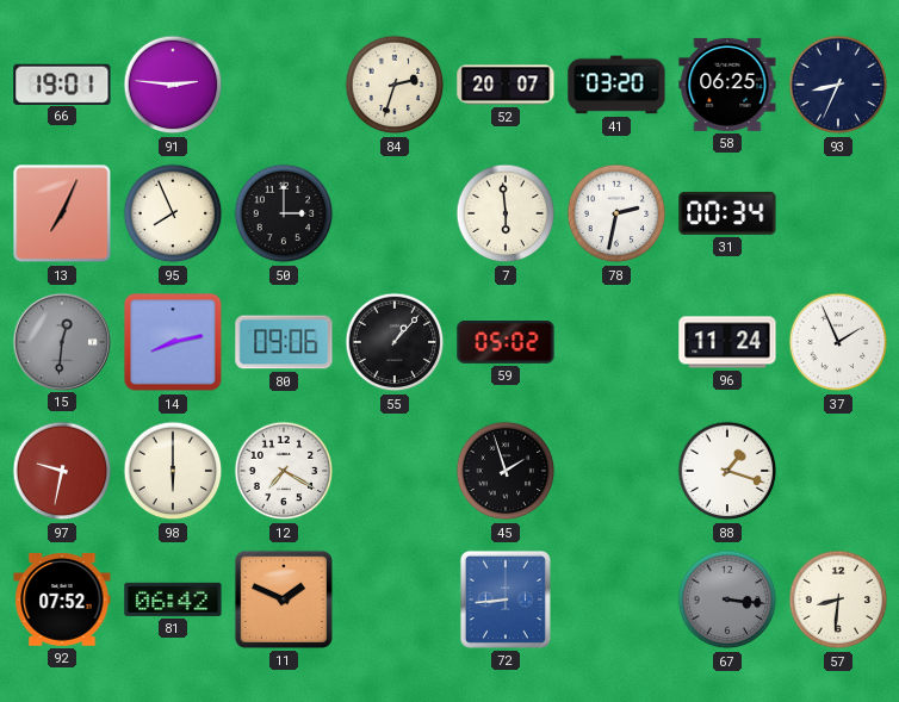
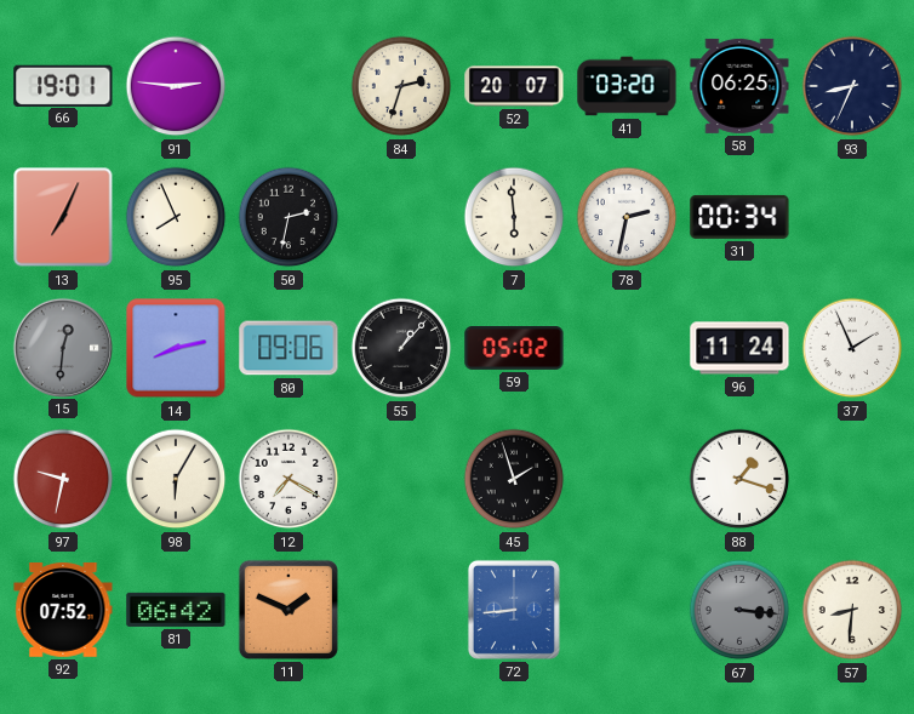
50: 3:00 -> 2:32
98: 6:00 -> 6:05
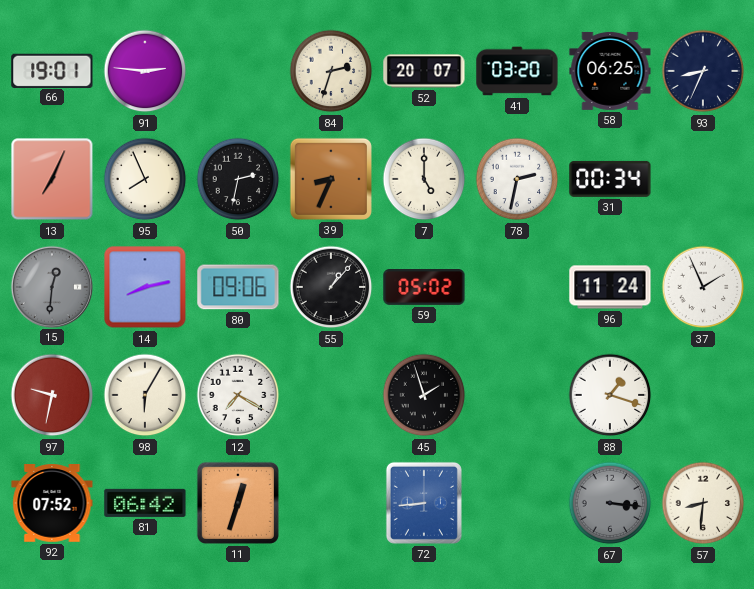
39: none -> 8:34
7: 5:59 -> 5:00
11: 1:49 -> 12:33
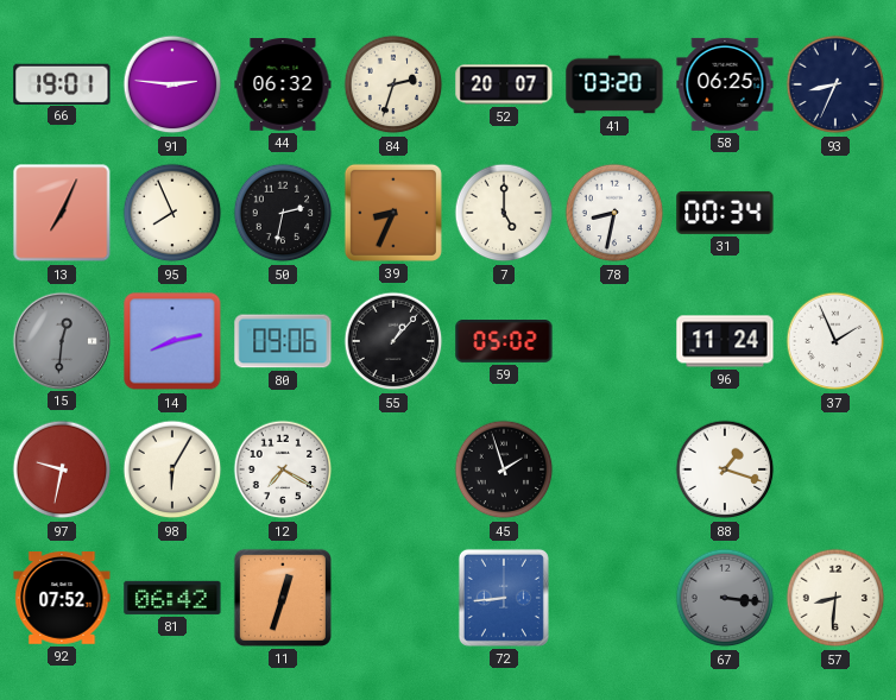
44: none -> 06:32
78: 2:32 -> 8:32
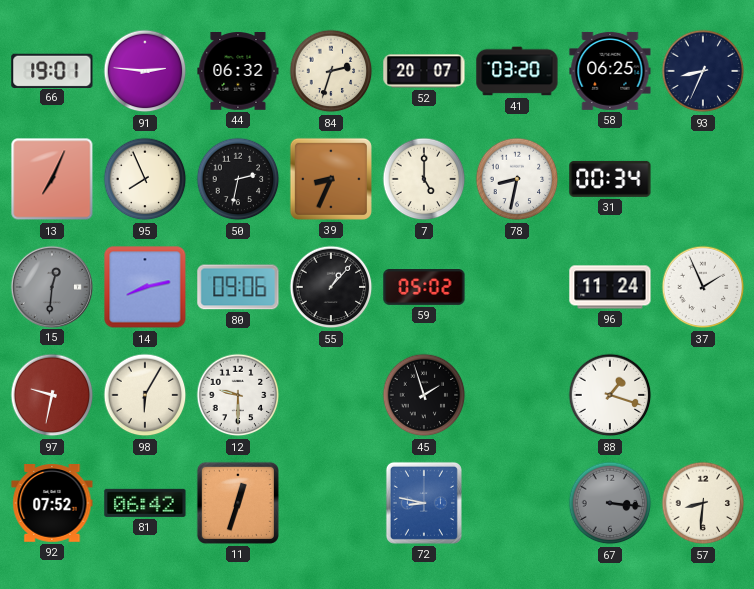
12: 7:20 -> 9:30
72: 8:44 -> 8:47
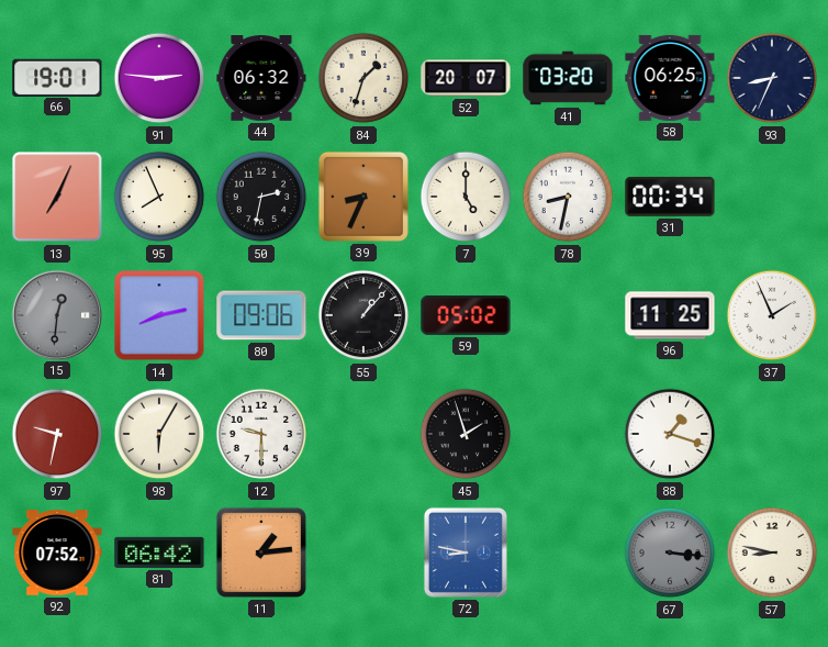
84: 2:33 -> 1:33
96: 11:24 -> 11:25
11: 12:33 -> 1:14
57: 8:31 -> 8:47
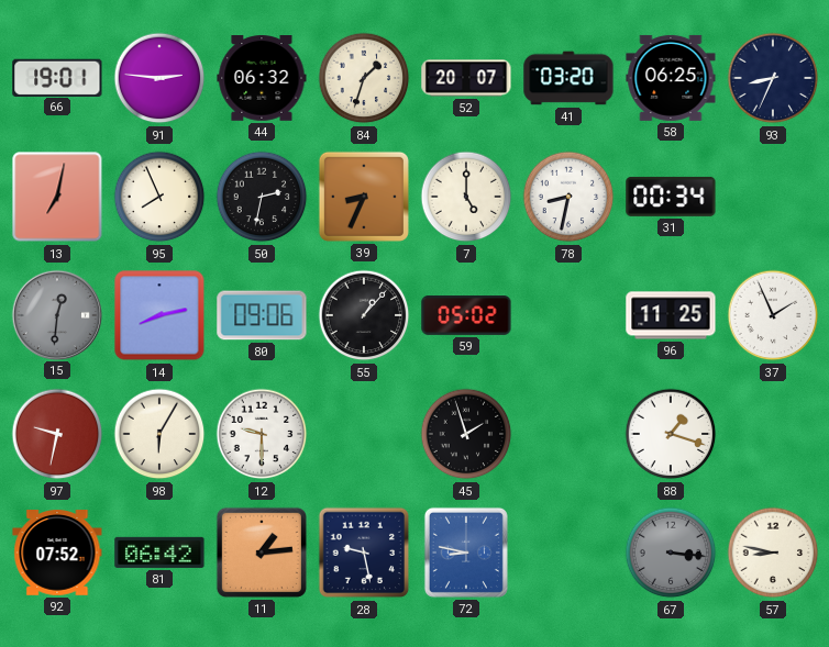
13: 7:04 -> 7:02
28: none -> 9:28
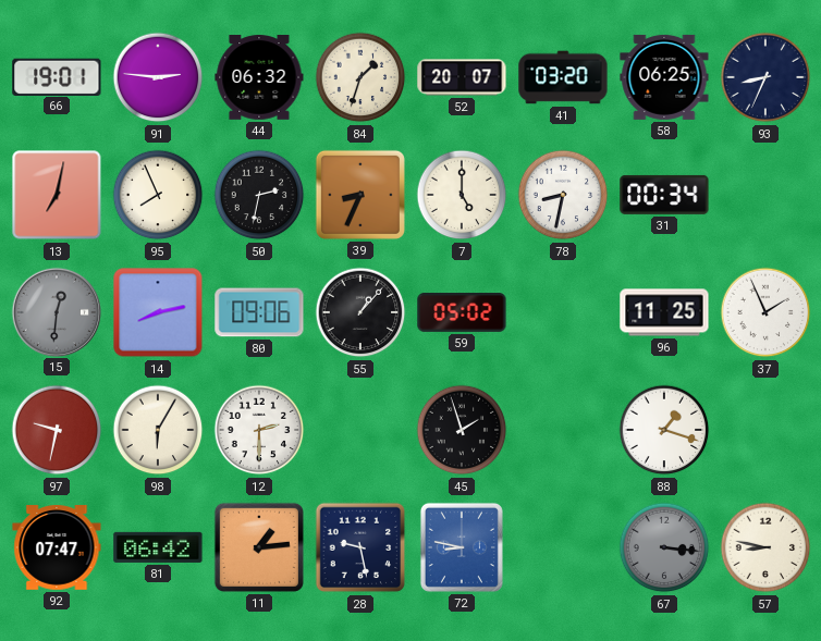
12: 9:30 -> 2:30
92: 07:52 -> 07:47
